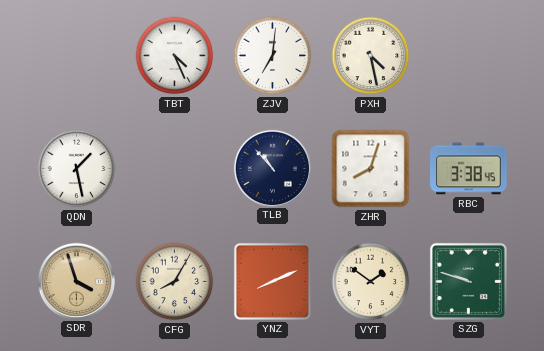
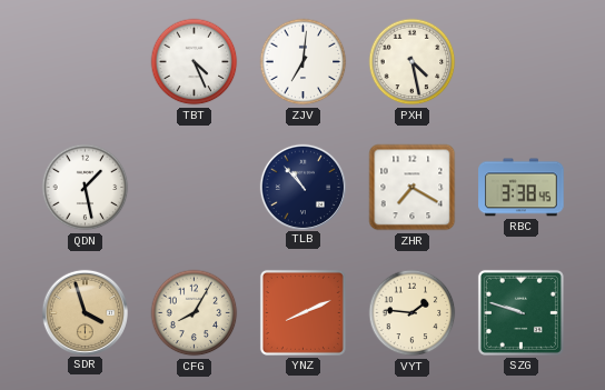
ZHR: 8:03 -> 7:20
VYT: 1:51 -> 1:46
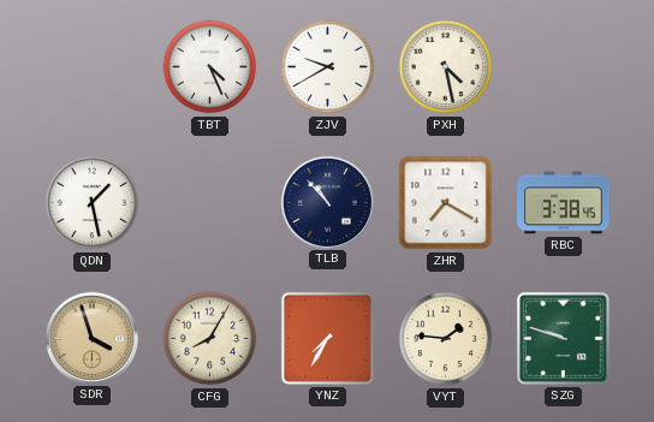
ZJV: 7:01 -> 9:40
YNZ: 8:11 -> 7:35
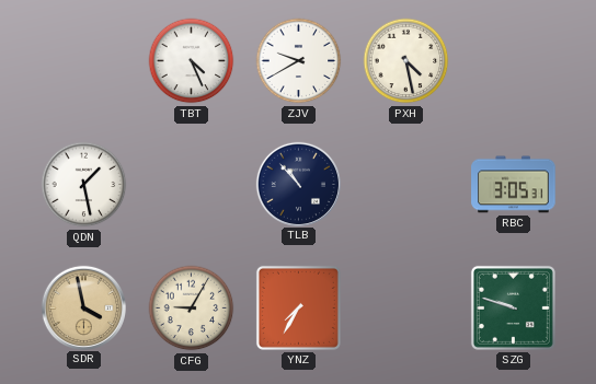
ZHR: 7:20 -> none
RBC: 3:38 -> 3:05
SDR: 3:57 -> 3:58
CFG: 8:05 -> 9:05
VYT: 1:46 -> none
